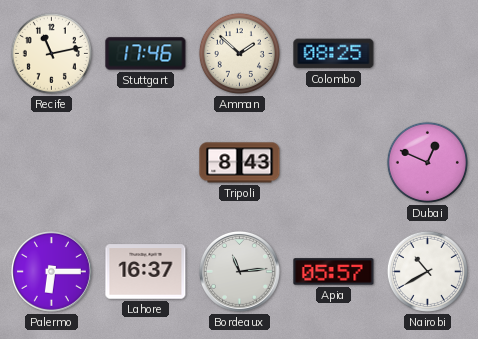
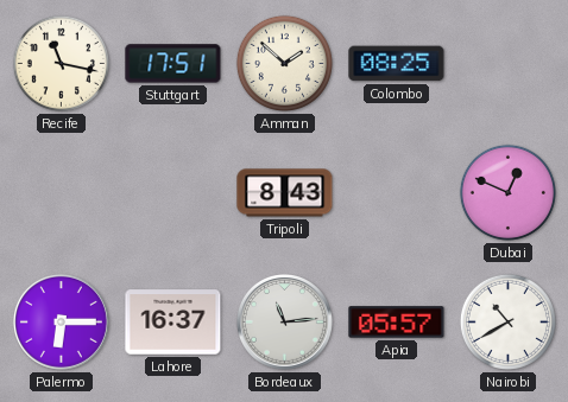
Recife: 11:13 -> 11:17
Stuttgart: 17:46 -> 17:51
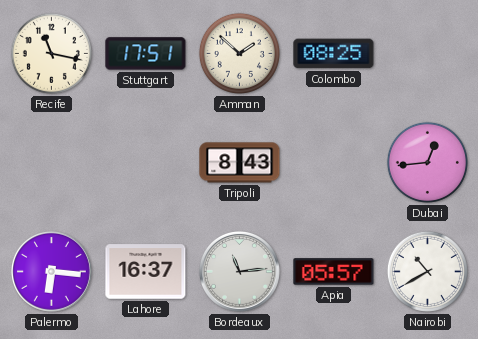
Dubai: 12:49 -> 12:44
Palermo: 6:15 -> 6:16
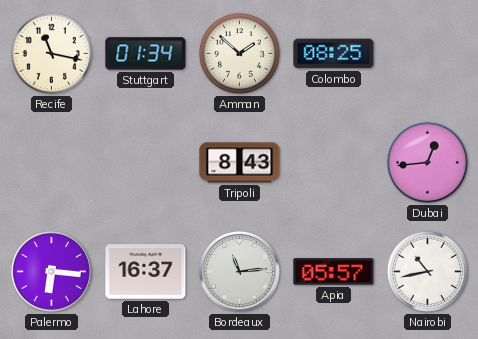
Stuttgart: 17:51 -> 01:34
Nairobi: 10:40 -> 10:43
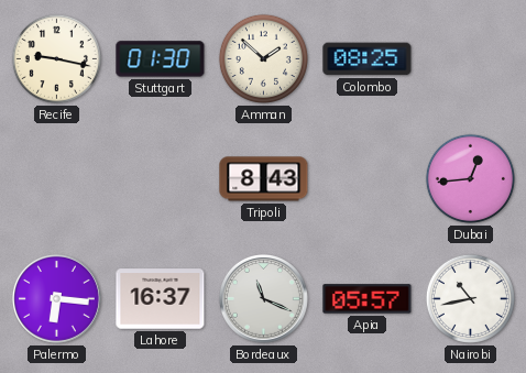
Recife: 11:17 -> 9:17
Stuttgart: 01:34 -> 01:30
Bordeaux: 11:14 -> 11:19
